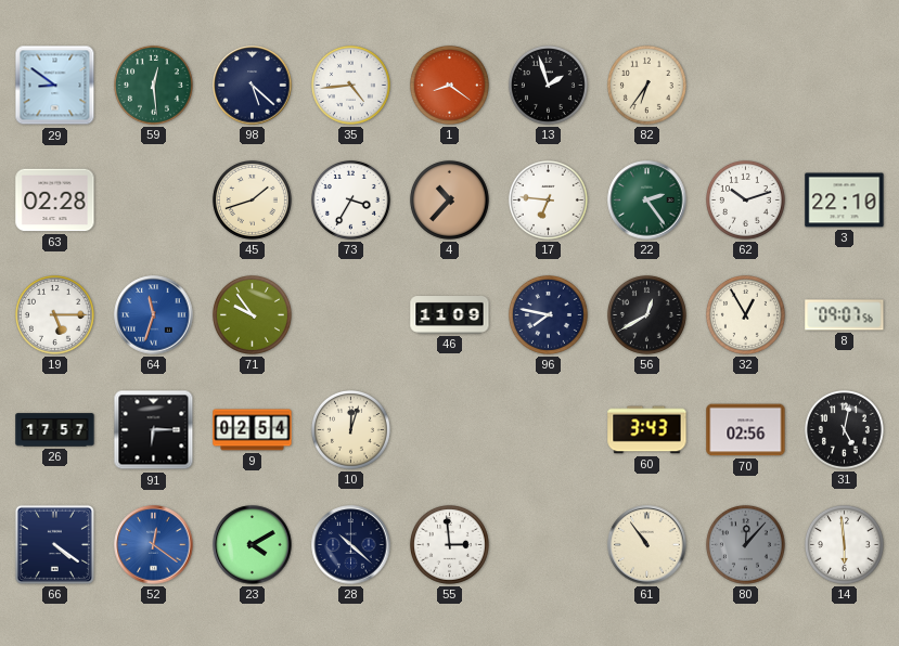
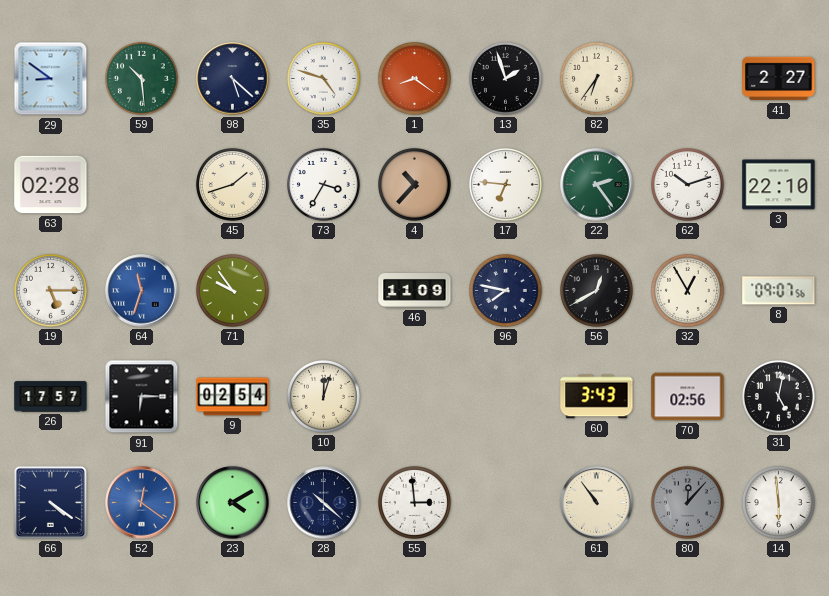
59: 12:29 -> 10:29
35: 4:44 -> 4:48
41: none -> 2:27
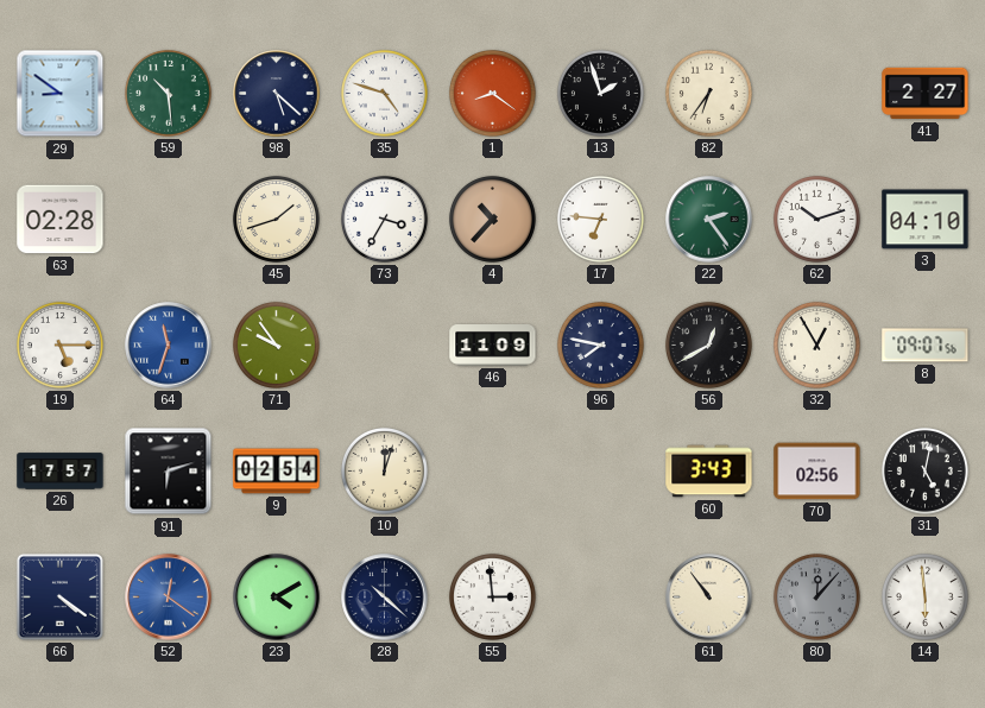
3: 22:10 -> 04:10
91: 6:15 -> 6:12
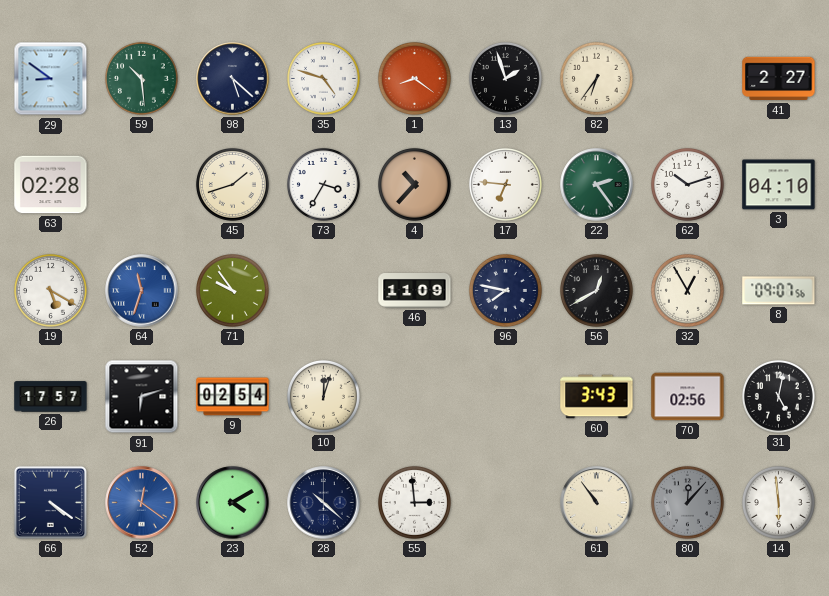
19: 5:15 -> 5:20
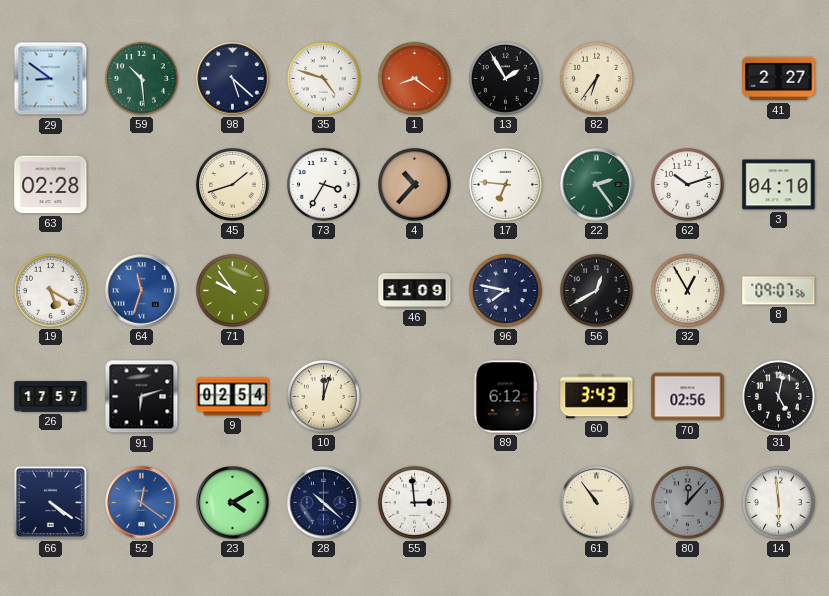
13: 1:57 -> 1:55
89: none -> 6:12
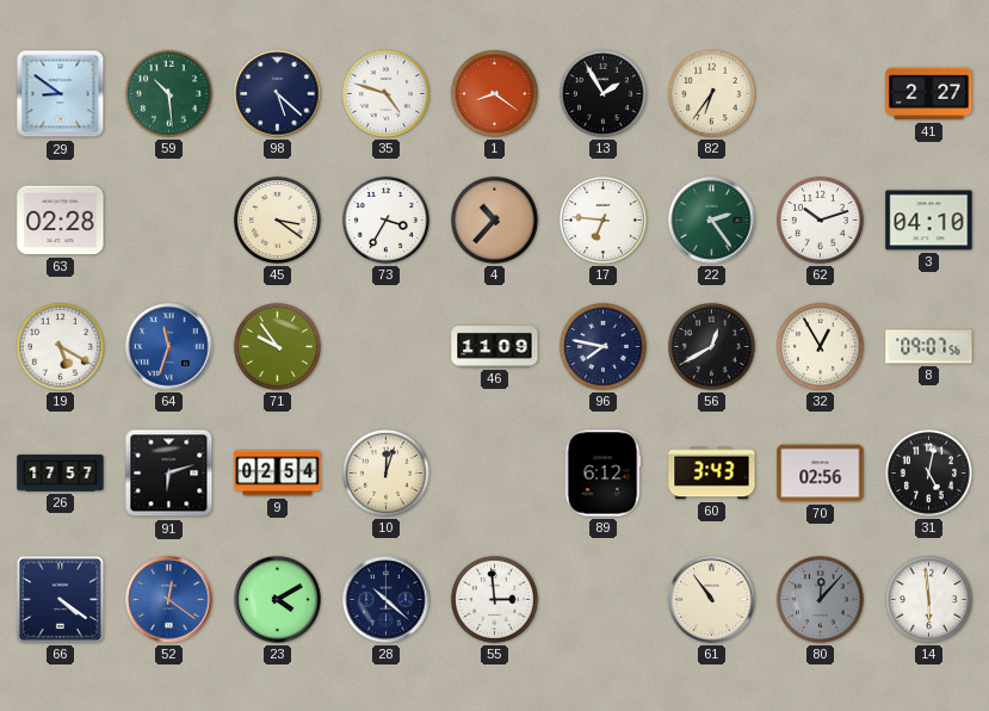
45: 1:42 -> 3:21
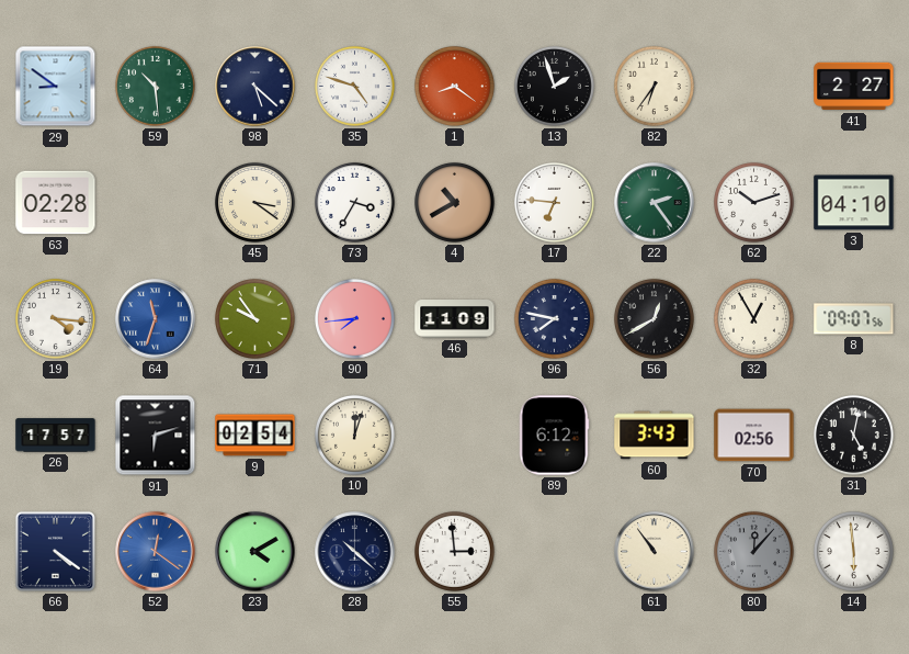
13: 1:55 -> 1:57
4: 10:37 -> 10:40
19: 5:20 -> 4:16
90: none -> 7:44
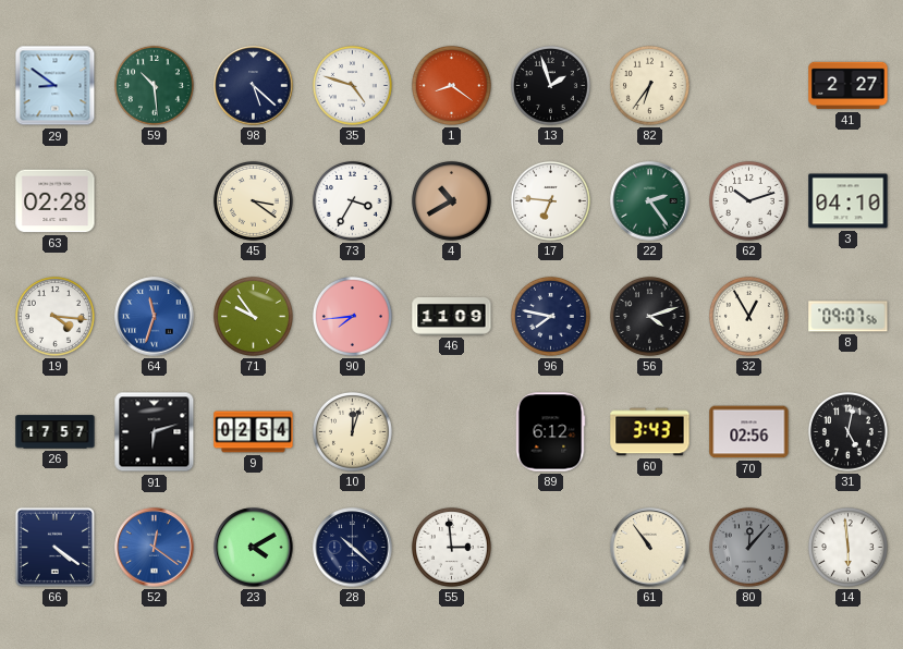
56: 12:40 -> 4:12
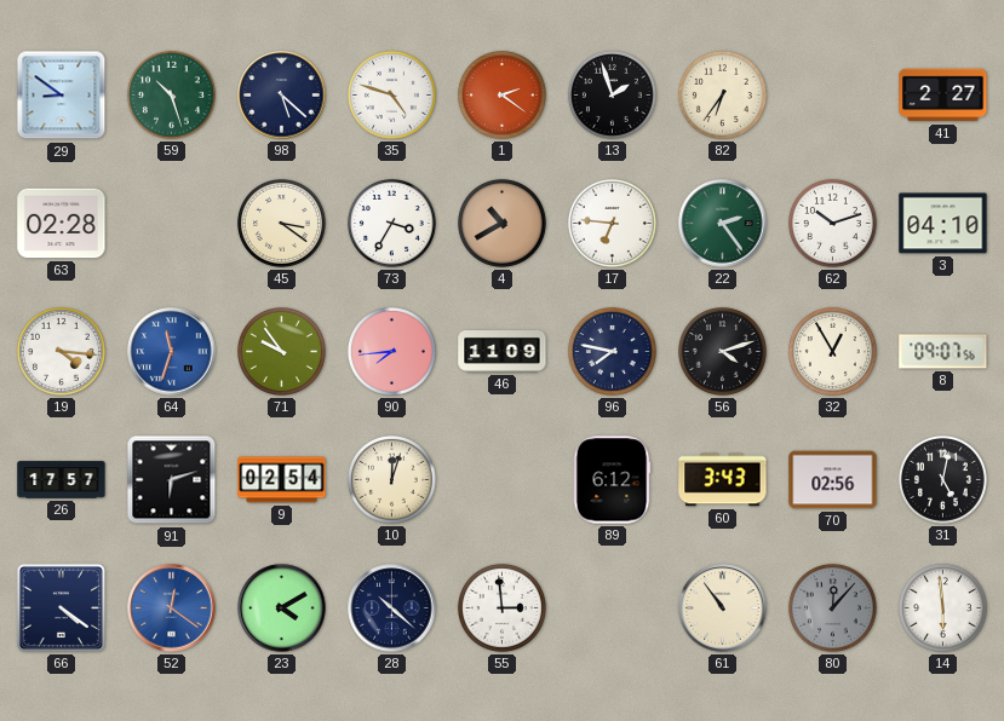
59: 10:29 -> 10:27
1: 8:21 -> 2:21
